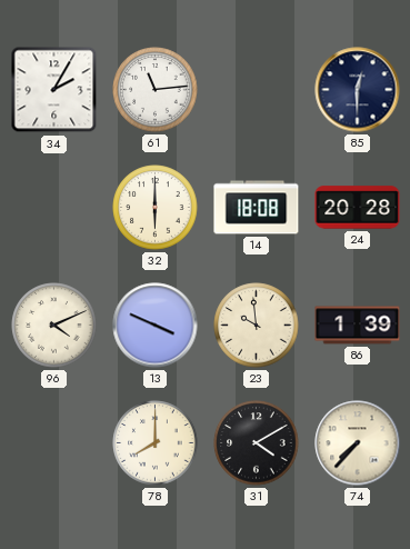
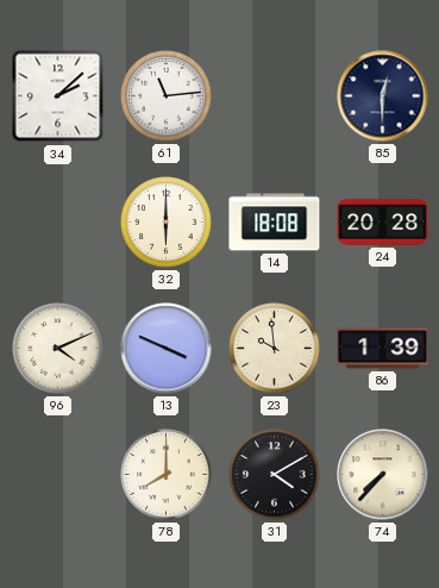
34: 2:05 -> 2:08
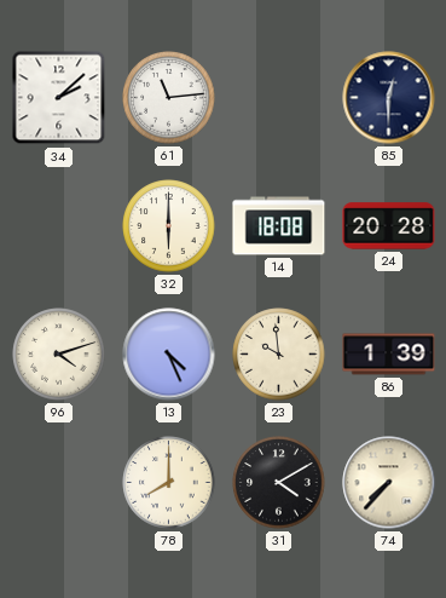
96: 4:11 -> 4:12
13: 3:49 -> 4:26
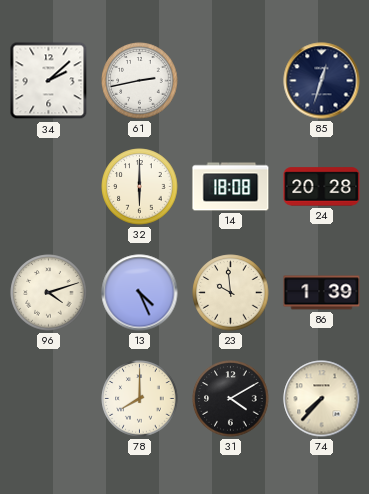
61: 11:14 -> 2:43
85: 12:30 -> 12:33
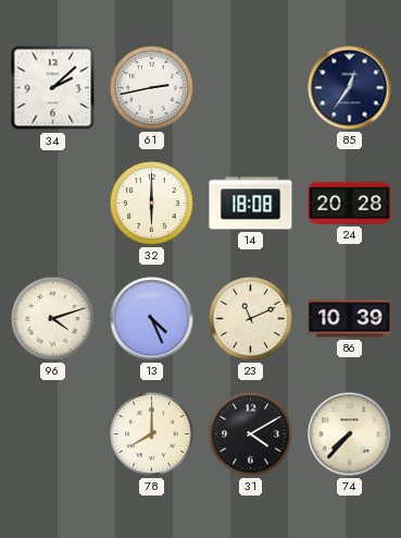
85: 12:33 -> 12:36
23: 9:59 -> 11:11
86: 1:39 -> 10:39
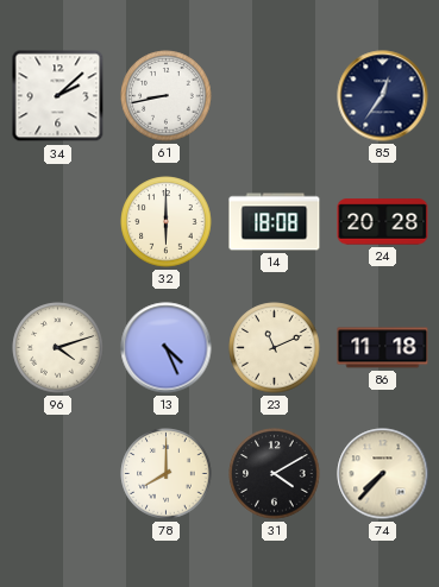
61: 2:43 -> 8:43
86: 10:39 -> 11:18
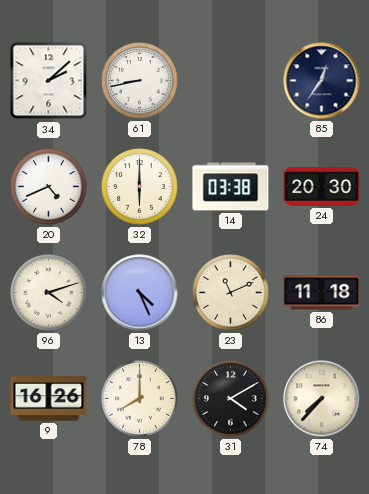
20: none -> 4:41
14: 18:08 -> 03:38
24: 20:28 -> 20:30
9: none -> 16:26
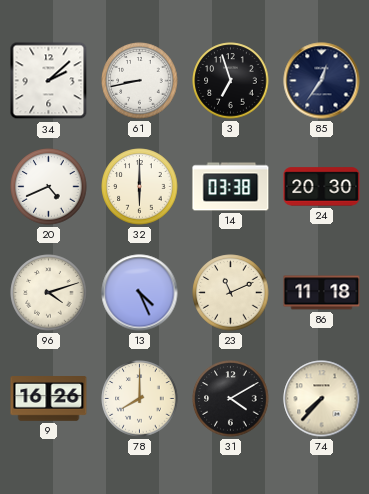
3: none -> 6:57
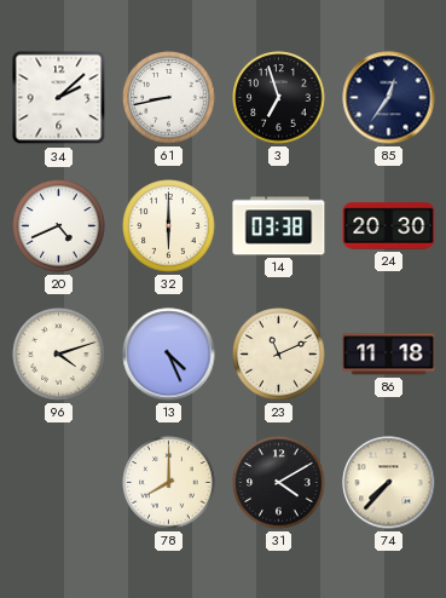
9: 16:26 -> none
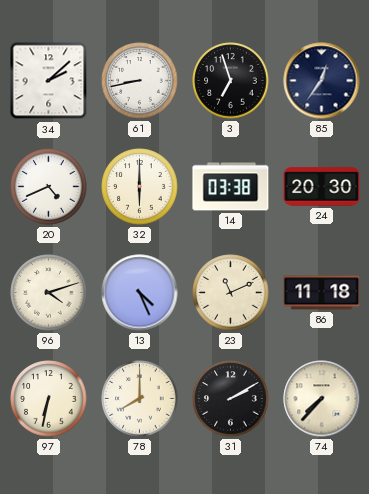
97: none -> 6:32
31: 4:10 -> 2:10
